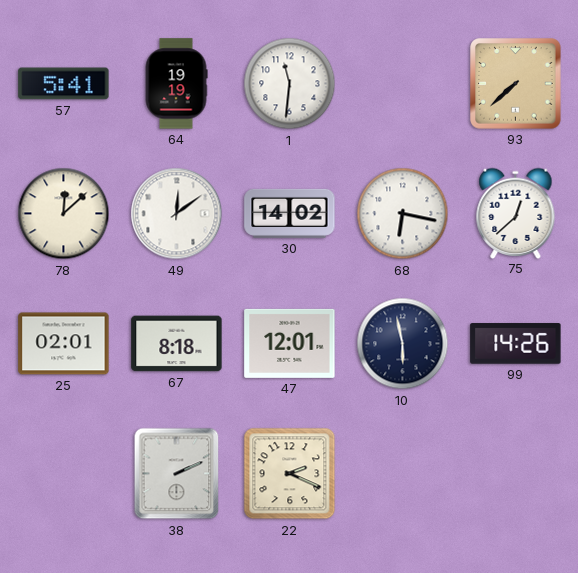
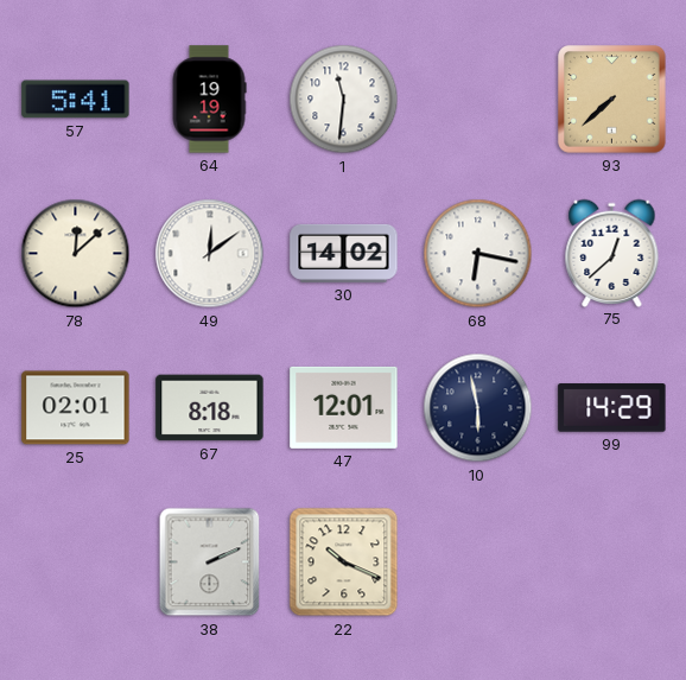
99: 14:26 -> 14:29
22: 2:19 -> 10:19
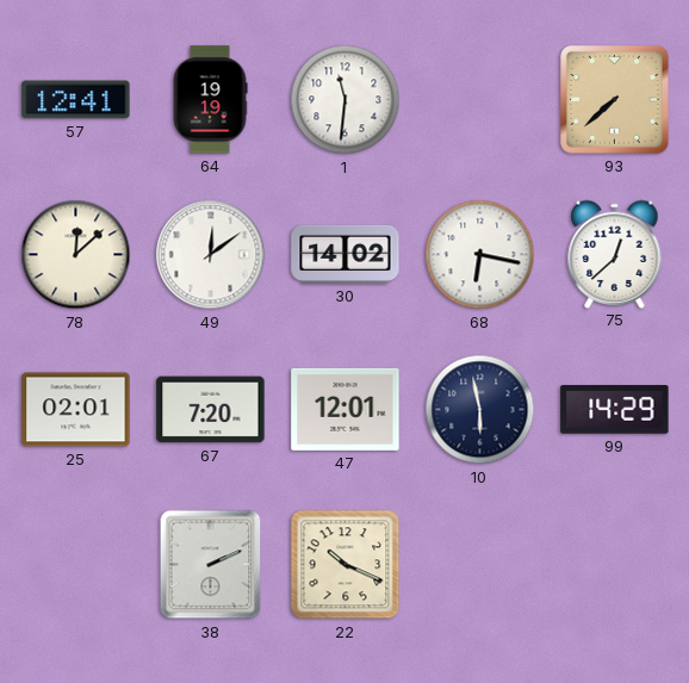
57: 5:41 -> 12:41
67: 8:18 -> 7:20
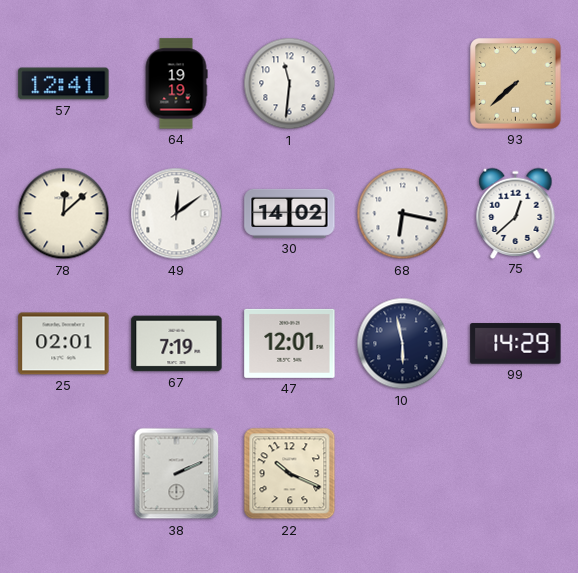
67: 7:20 -> 7:19
